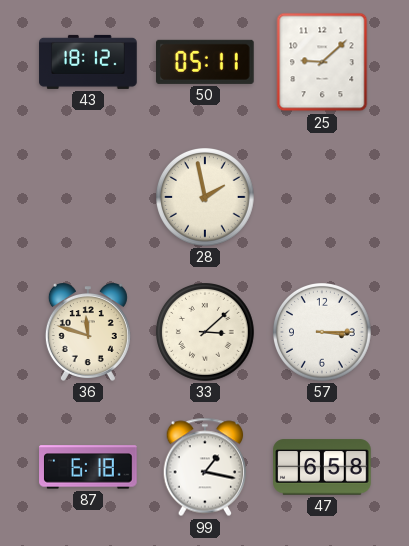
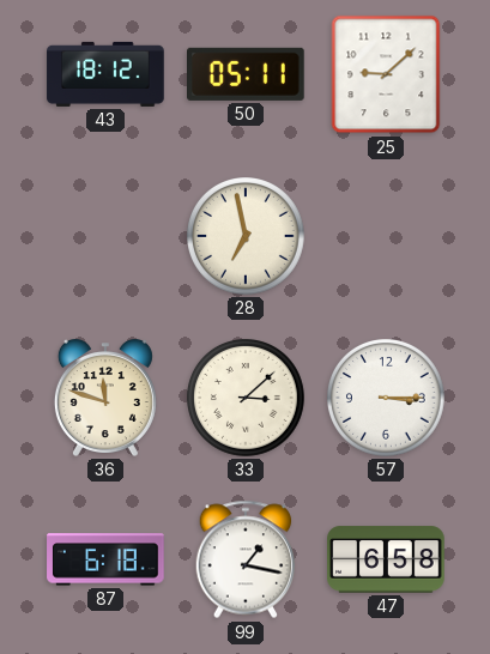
28: 1:58 -> 6:58
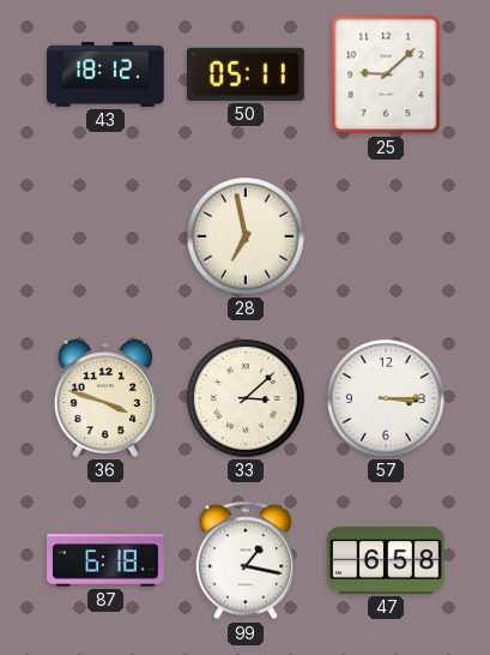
36: 11:48 -> 3:48
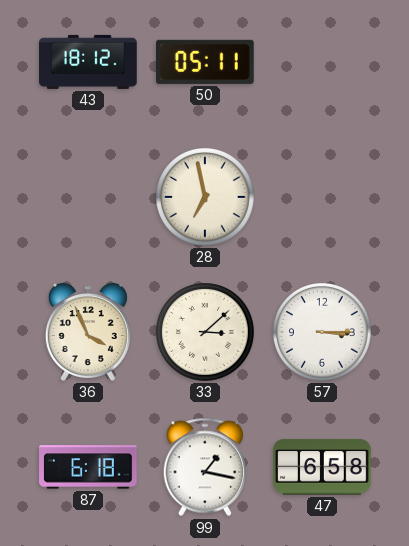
25: 9:08 -> none
36: 3:48 -> 3:56
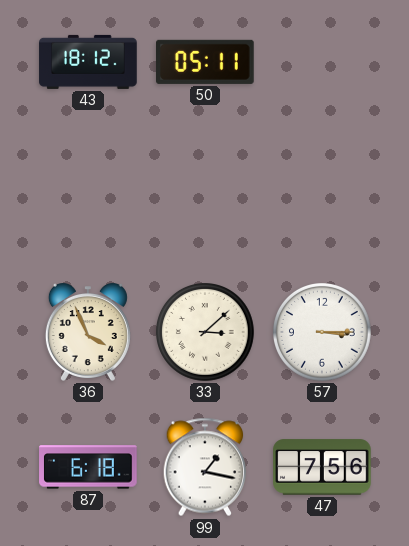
28: 6:58 -> none
47: 6:58 -> 7:56
